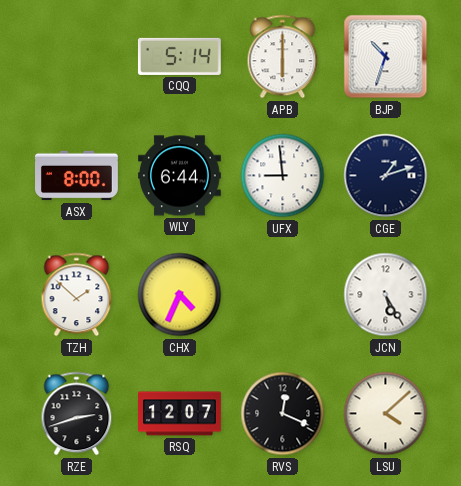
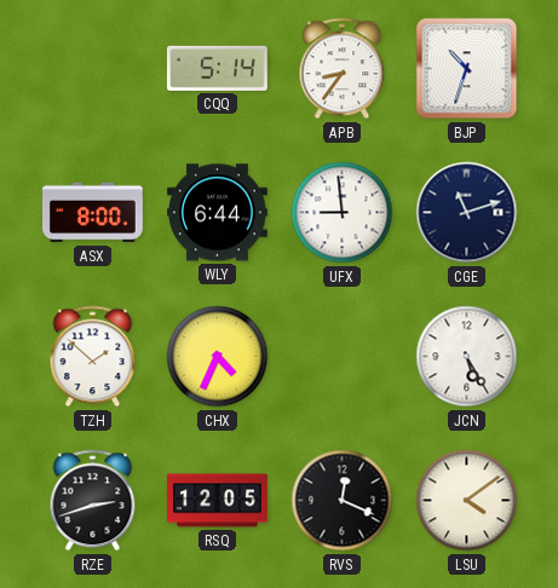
APB: 6:00 -> 8:36
CGE: 1:12 -> 11:12
RSQ: 12:07 -> 12:05
LSU: 4:08 -> 4:09
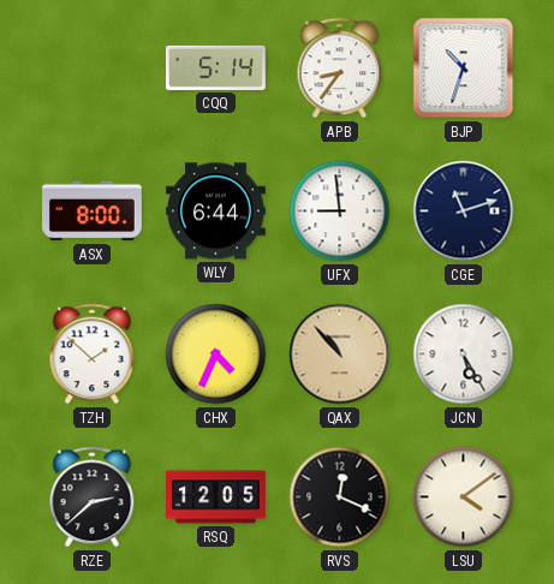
QAX: none -> 10:53
RZE: 2:42 -> 2:38
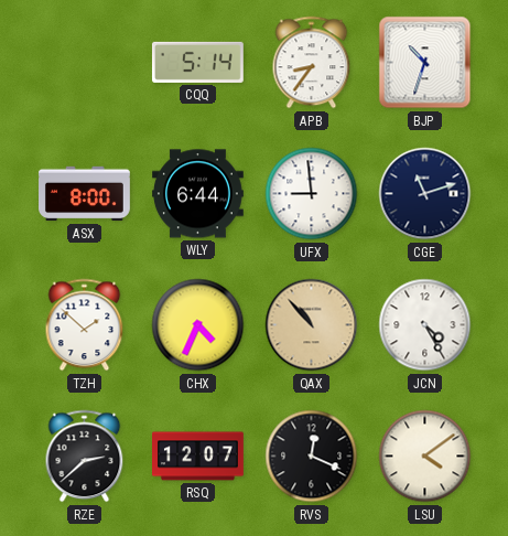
JCN: 5:25 -> 4:25
RSQ: 12:05 -> 12:07
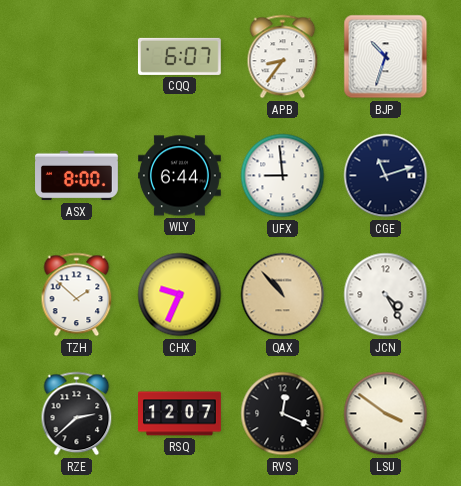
CQQ: 5:14 -> 6:07
CHX: 4:34 -> 9:34
LSU: 4:09 -> 3:51
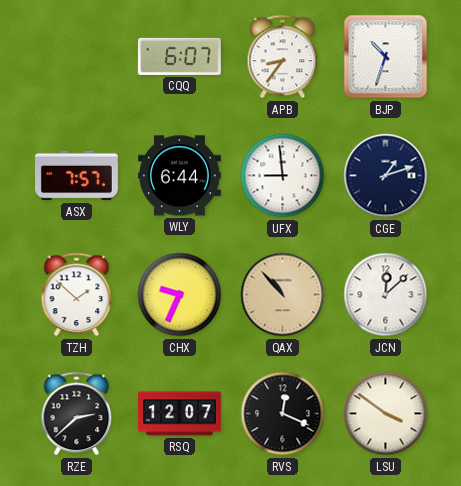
ASX: 8:00 -> 7:57
CGE: 11:12 -> 1:12
JCN: 4:25 -> 12:08
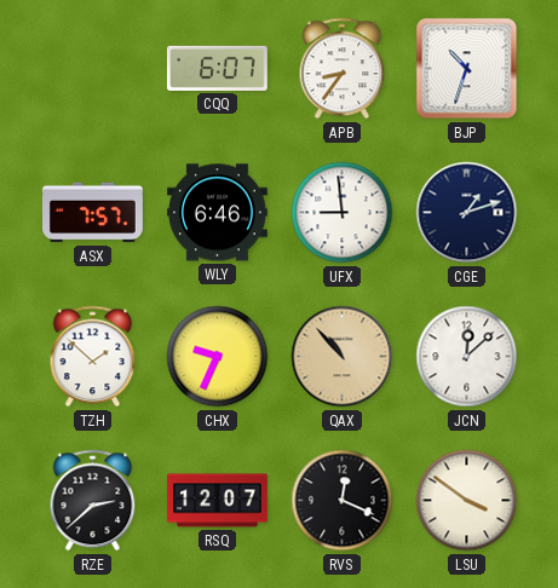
WLY: 6:44 -> 6:46
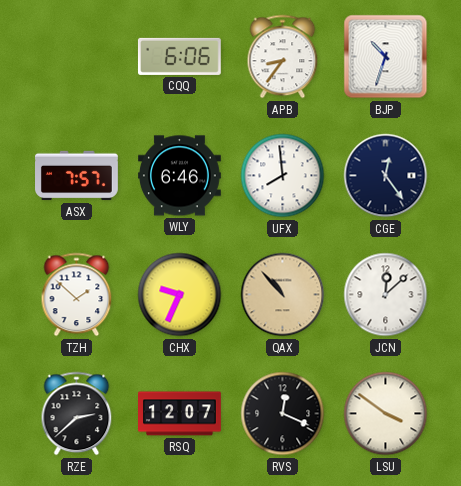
CQQ: 6:07 -> 6:06
UFX: 8:59 -> 7:59
CGE: 1:12 -> 12:24
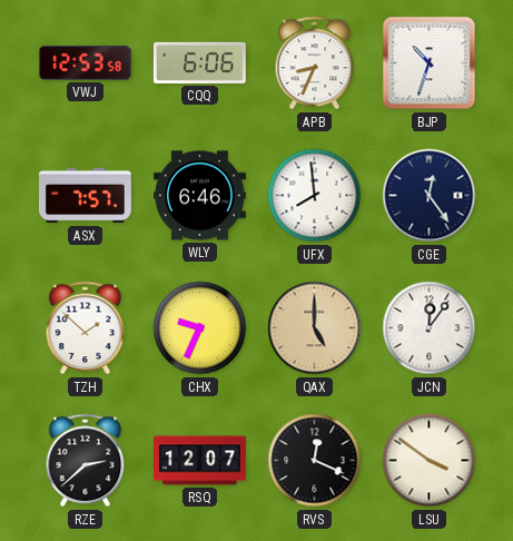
VWJ: none -> 12:53
APB: 8:36 -> 8:34
QAX: 10:53 -> 5:00
JCN: 12:08 -> 12:06
